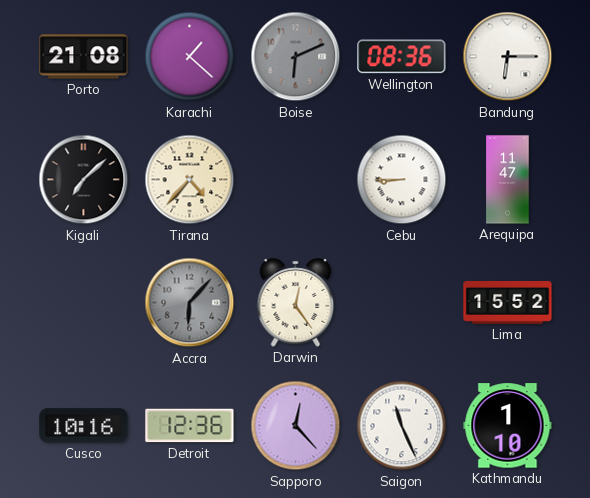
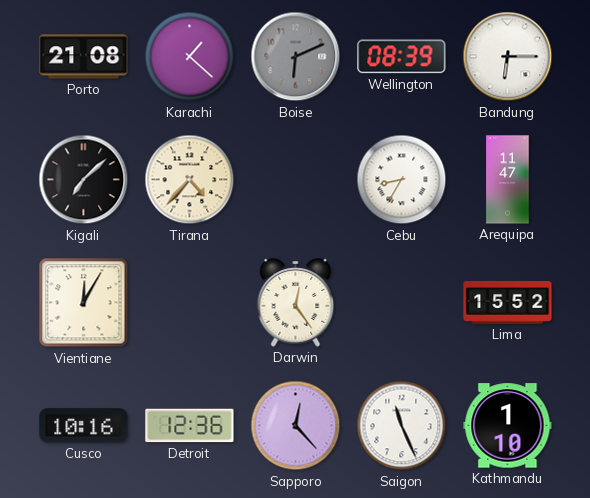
Wellington: 08:36 -> 08:39
Cebu: 8:45 -> 8:35
Vientiane: none -> 12:05
Accra: 6:07 -> none
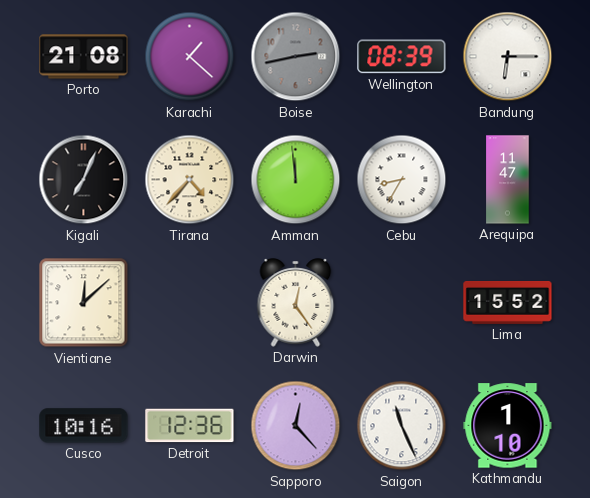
Boise: 6:11 -> 2:43
Kigali: 7:08 -> 7:04
Amman: none -> 11:59
Vientiane: 12:05 -> 12:08
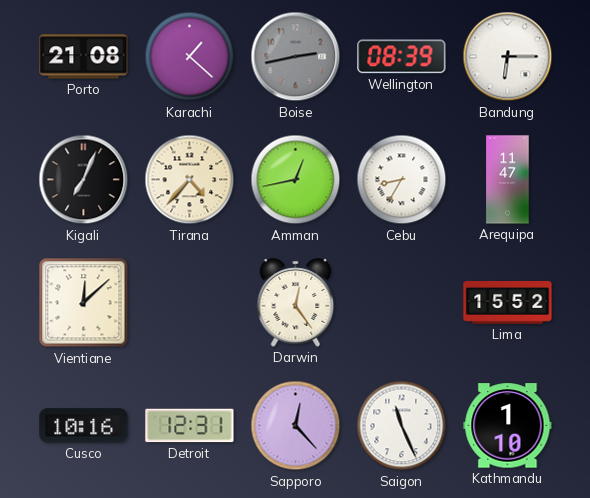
Amman: 11:59 -> 12:43
Detroit: 12:36 -> 12:31
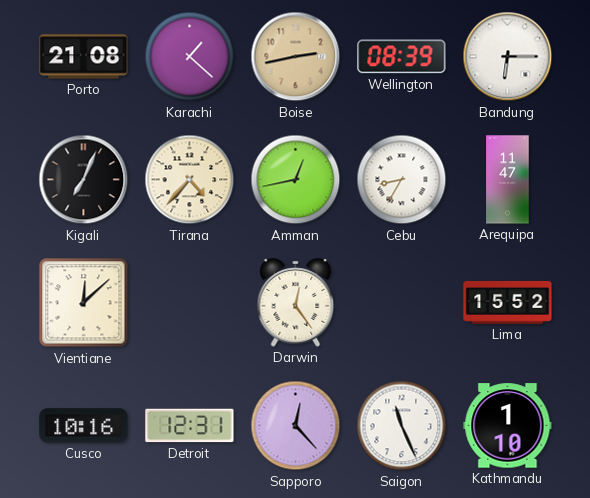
Boise dial: grey -> champagne
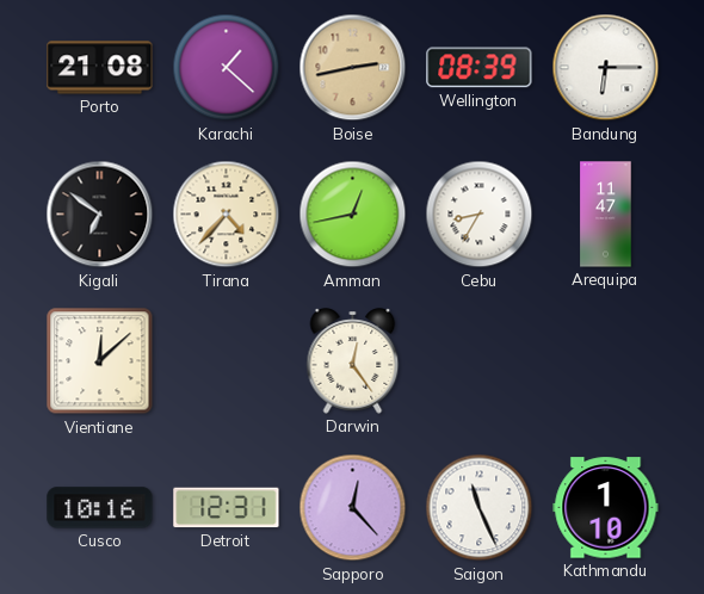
Kigali: 7:04 -> 6:51
Lima: 15:52 -> none
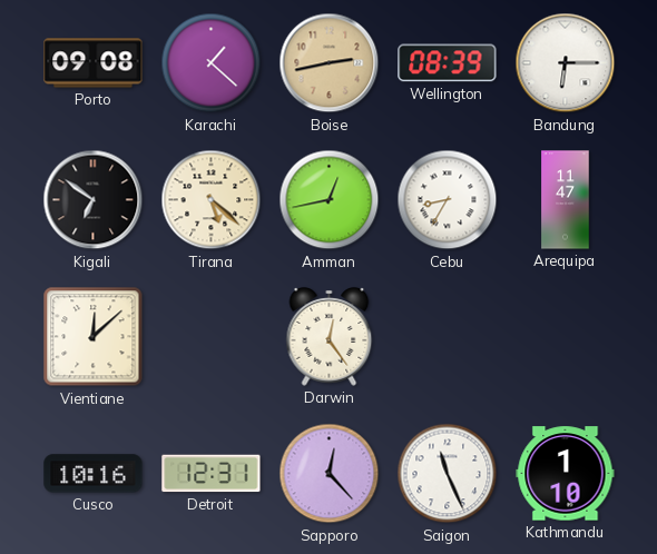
Porto: 21:08 -> 09:08
Tirana: 4:37 -> 5:22
